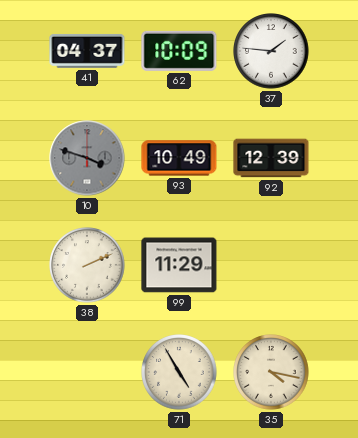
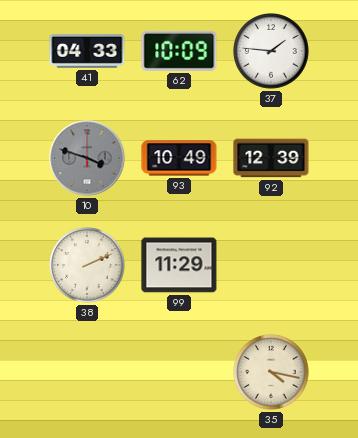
41: 04:37 -> 04:33
71: 4:55 -> none
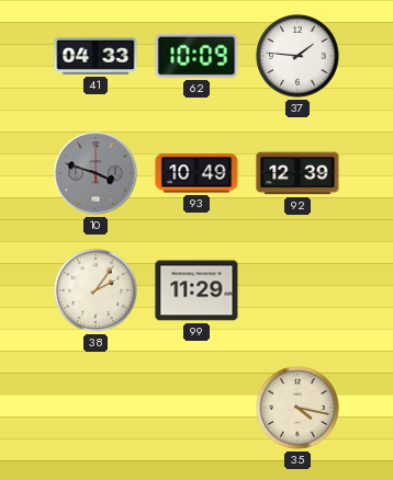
38: 2:11 -> 2:06
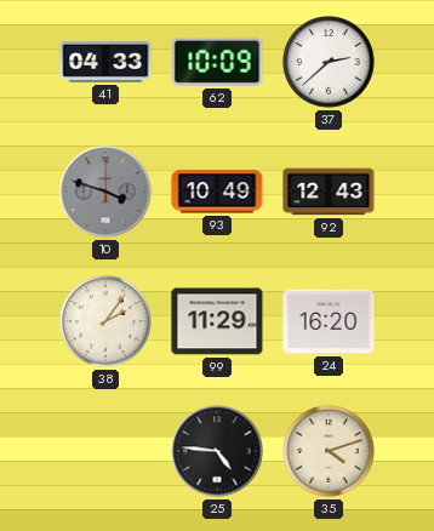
37: 1:46 -> 2:38
92: 12:39 -> 12:43
24: none -> 16:20
25: none -> 4:46
35: 4:17 -> 4:12
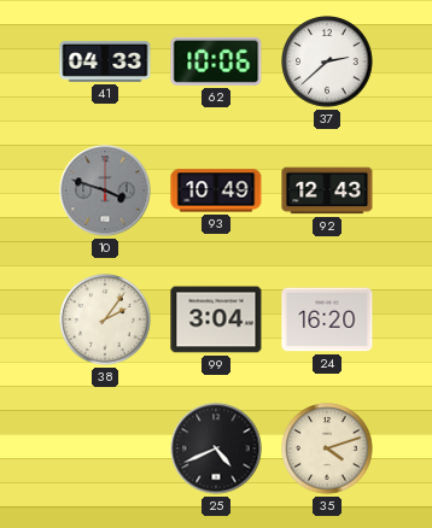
62: 10:09 -> 10:06
99: 11:29 -> 3:04
25: 4:46 -> 4:41
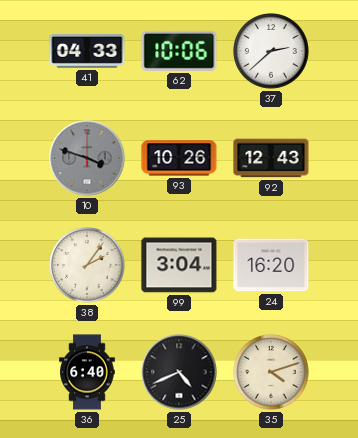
93: 10:49 -> 10:26
36: none -> 6:40
